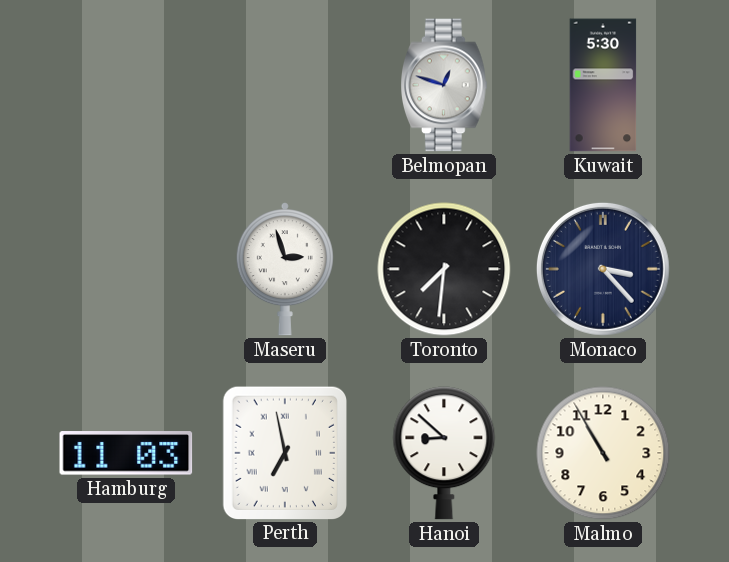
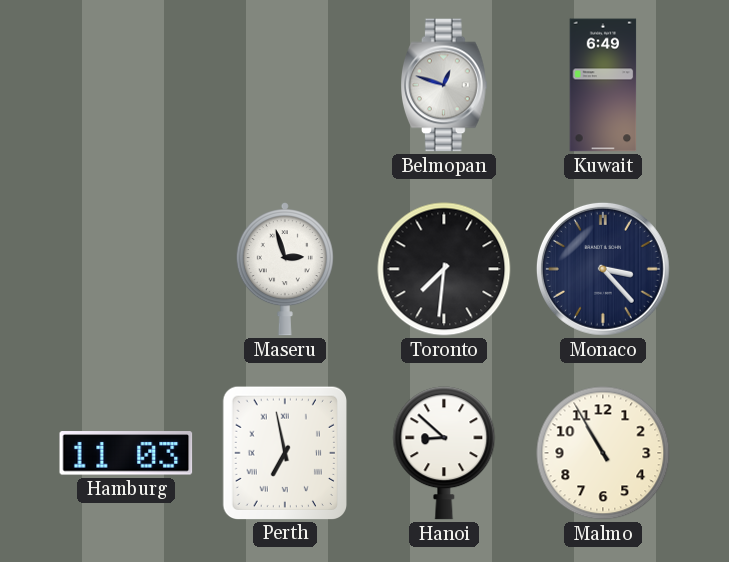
Kuwait: 5:30 -> 6:49
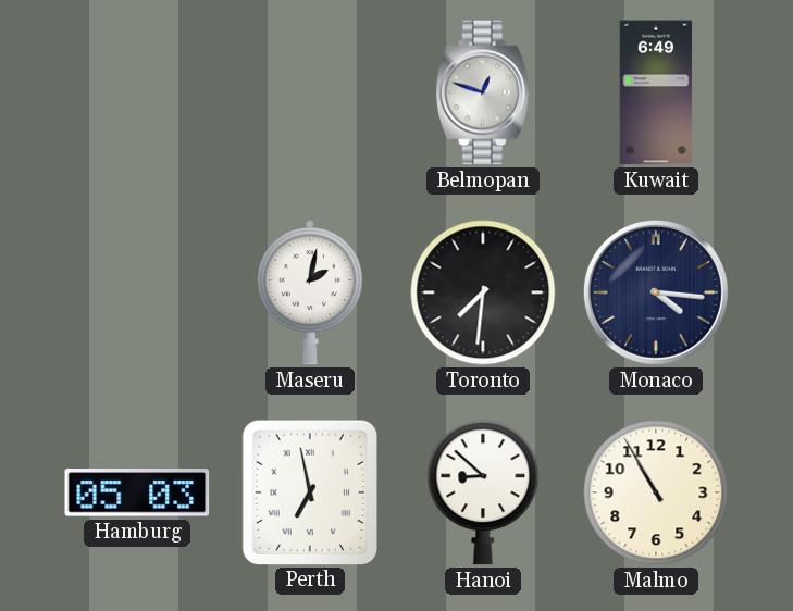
Maseru: 2:57 -> 2:02
Monaco: 3:23 -> 4:16
Hamburg: 11:03 -> 05:03
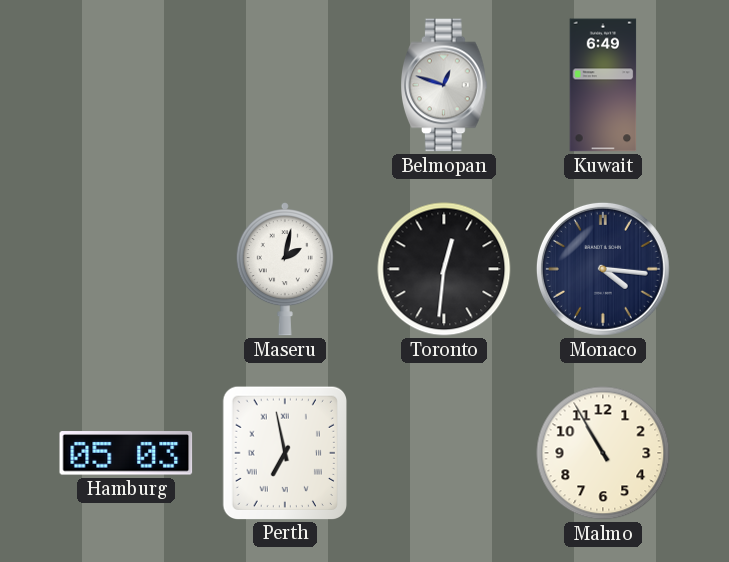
Toronto: 7:31 -> 12:31
Hanoi: 8:52 -> none
